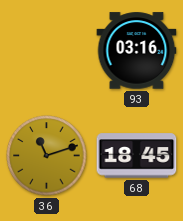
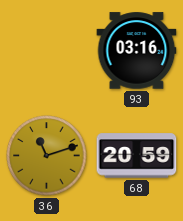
68: 18:45 -> 20:59
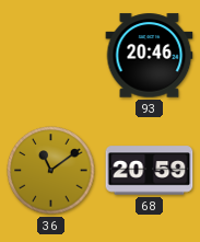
93: 03:16 -> 20:46
36: 11:12 -> 11:09
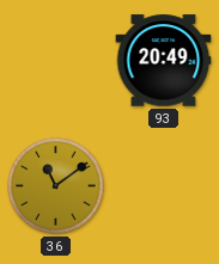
93: 20:46 -> 20:49
68: 20:59 -> none
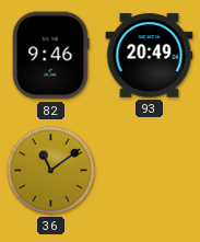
82: none -> 9:46
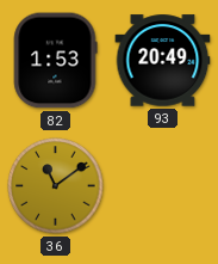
82: 9:46 -> 1:53
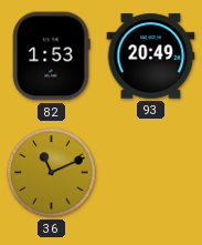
36: 11:09 -> 11:11
